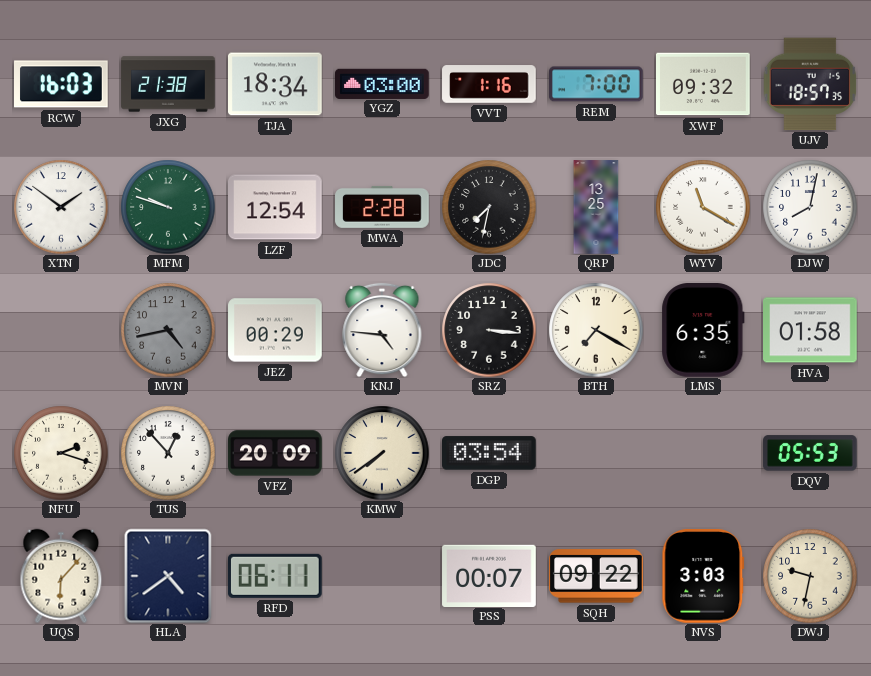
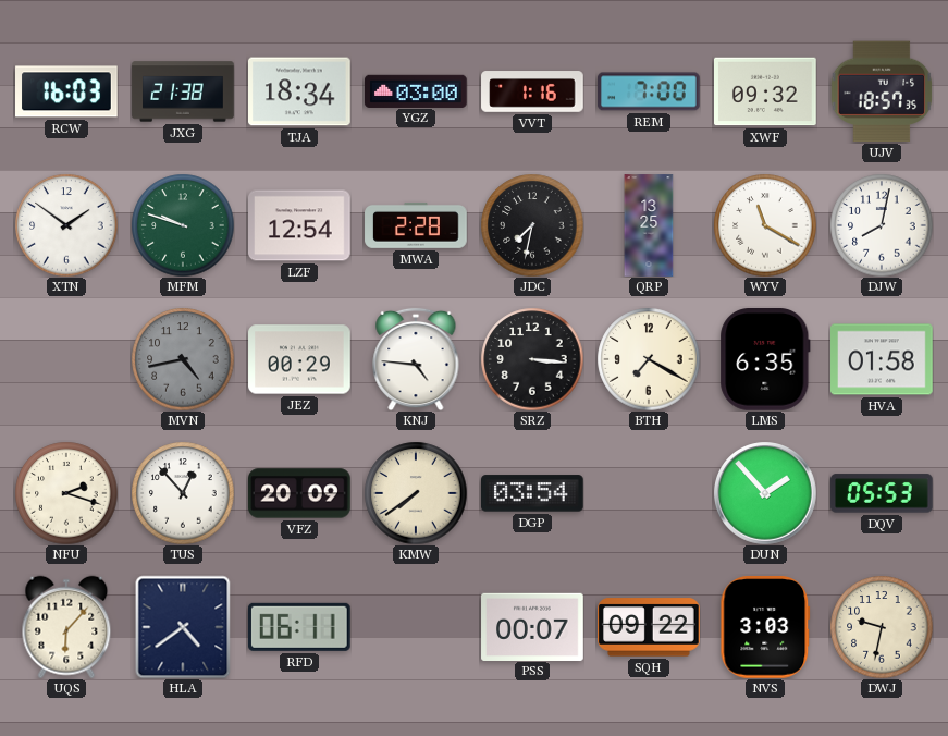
DUN: none -> 1:53
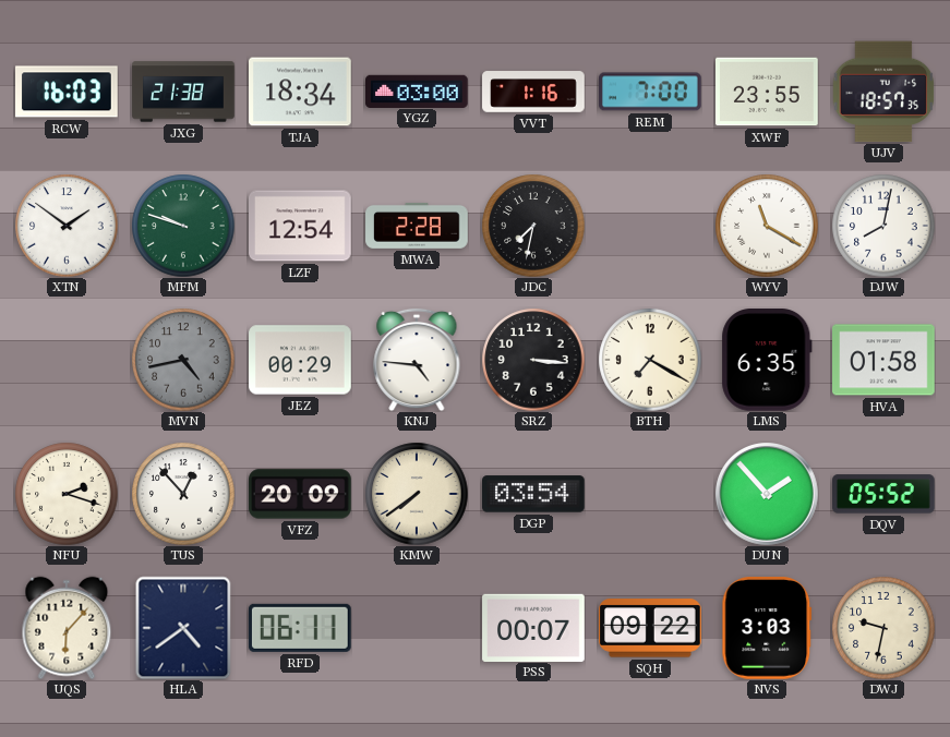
XWF: 09:32 -> 23:55
QRP: 13:25 -> none
DQV: 05:53 -> 05:52
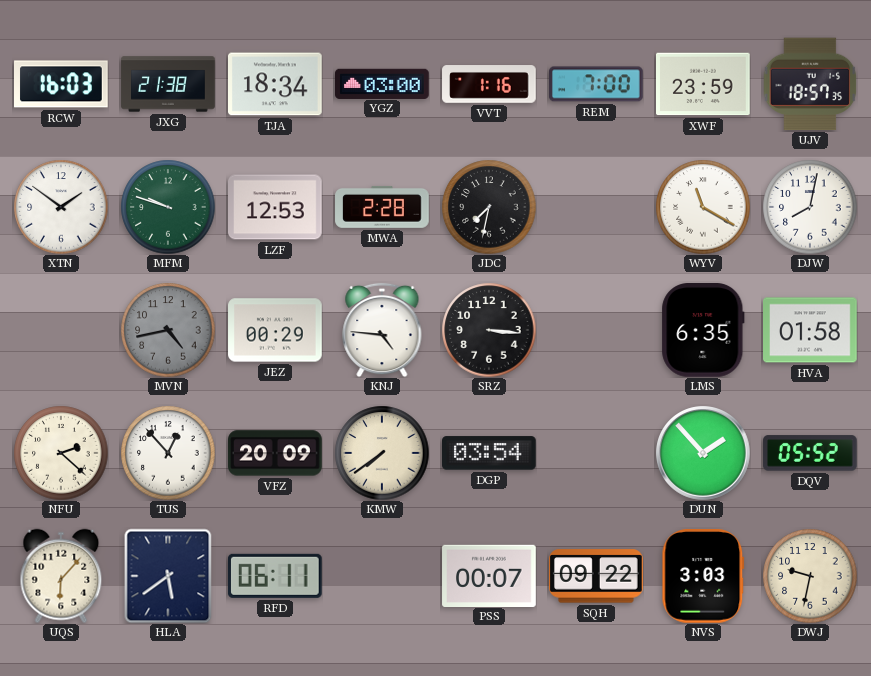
XWF: 23:55 -> 23:59
LZF: 12:54 -> 12:53
BTH: 7:20 -> none
NFU: 2:18 -> 2:22
HLA: 4:39 -> 5:39
